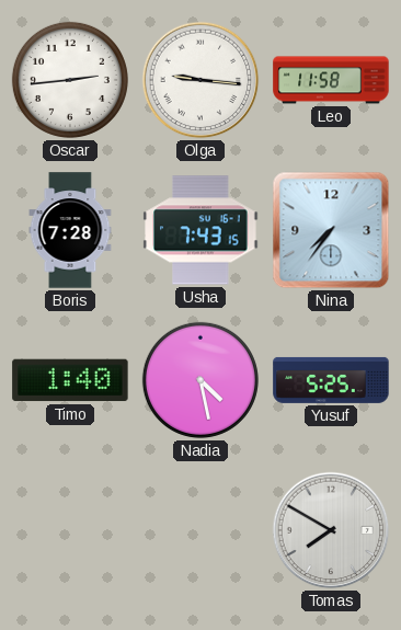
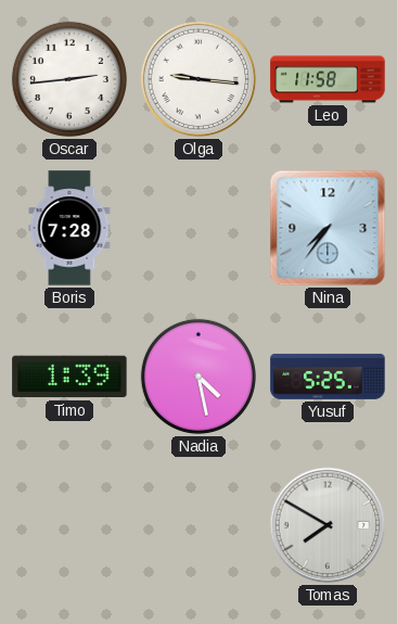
Usha: 7:43 -> none
Timo: 1:40 -> 1:39
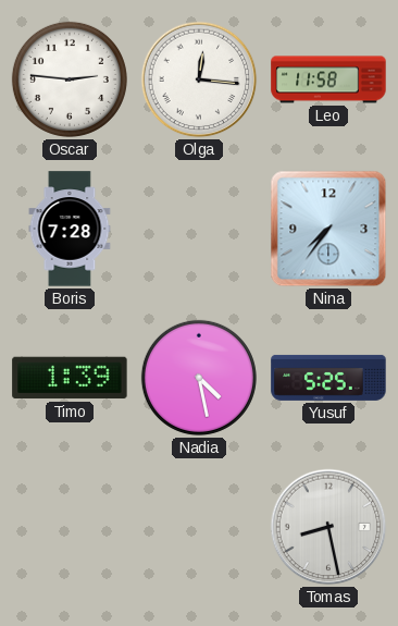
Oscar: 2:44 -> 2:46
Olga: 9:16 -> 12:16
Tomas: 7:50 -> 8:28
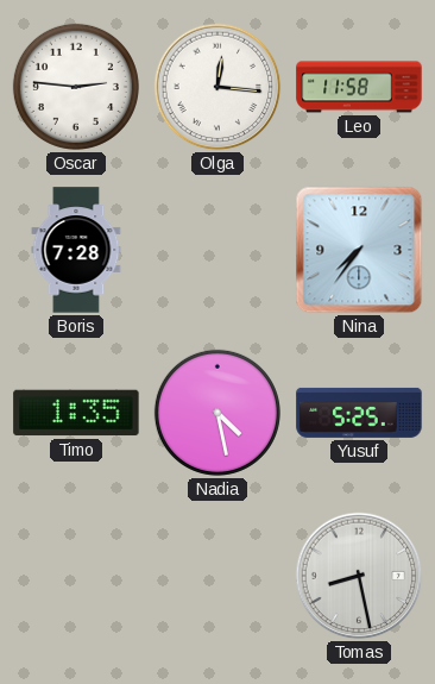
Timo: 1:39 -> 1:35
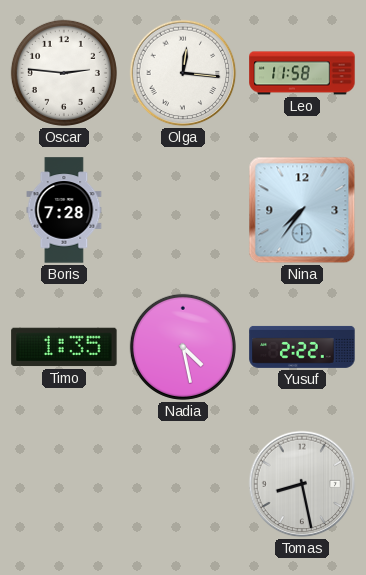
Yusuf: 5:25 -> 2:22
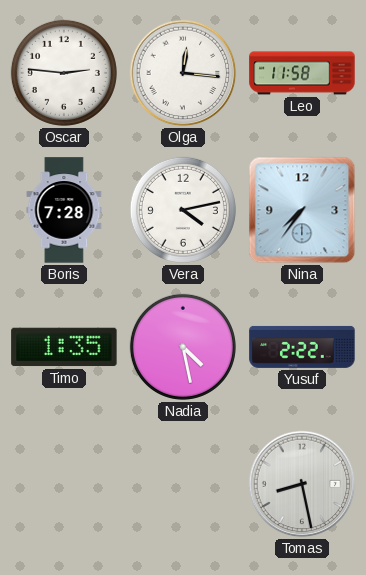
Vera: none -> 4:13
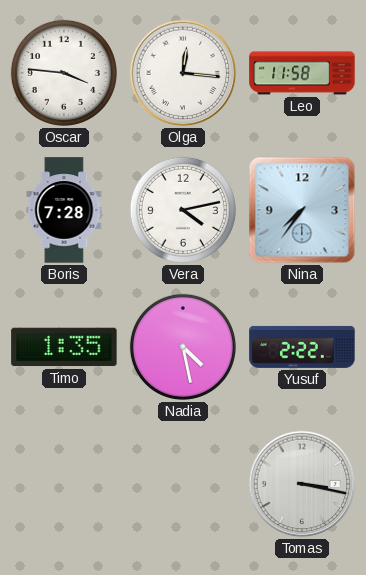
Oscar: 2:46 -> 3:46
Tomas: 8:28 -> 3:17
